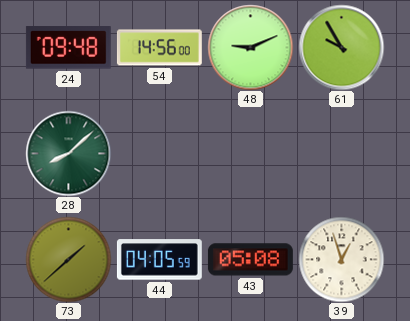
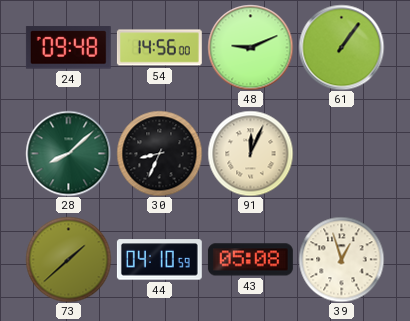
61: 9:55 -> 1:06
30: none -> 8:34
91: none -> 12:04
44: 04:05 -> 04:10
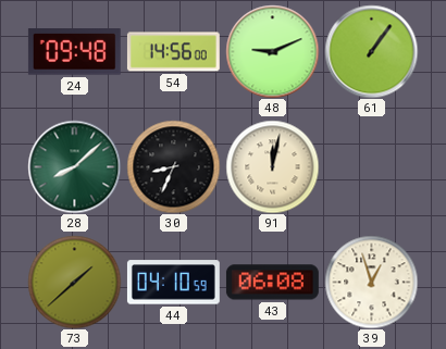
91: 12:04 -> 12:02
43: 05:08 -> 06:08
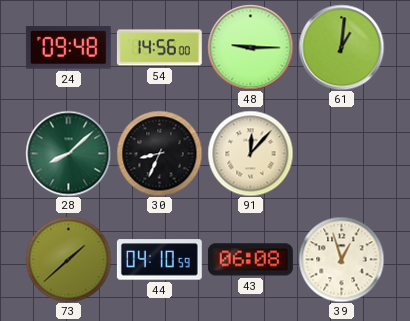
48: 9:11 -> 9:15
61: 1:06 -> 1:01
91: 12:02 -> 12:07
